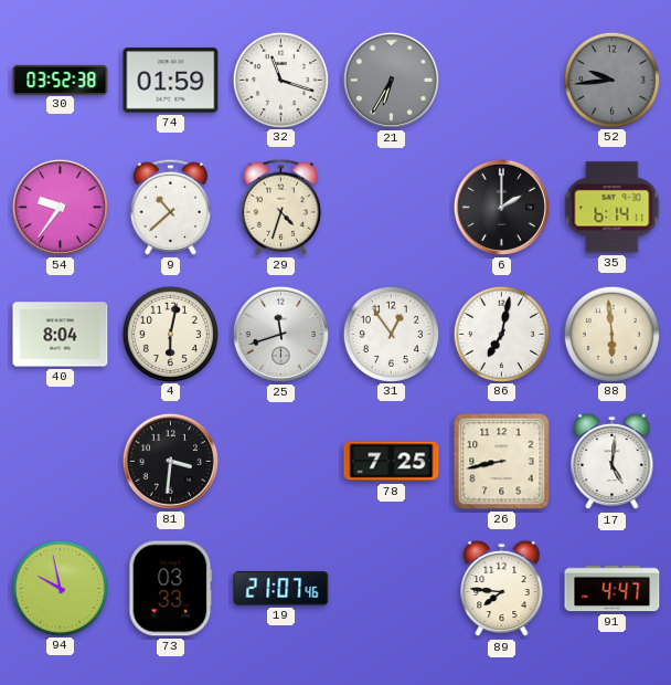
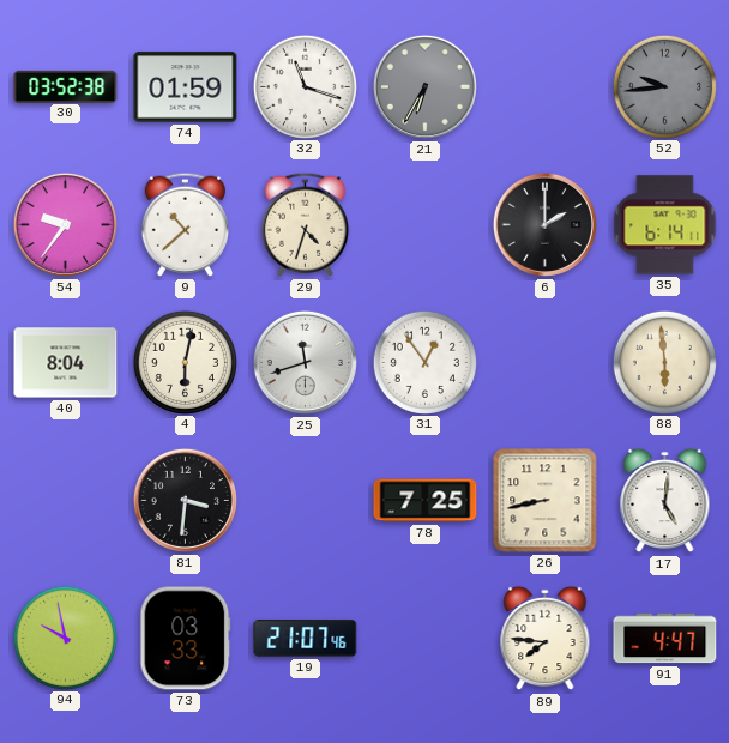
86: 7:02 -> none
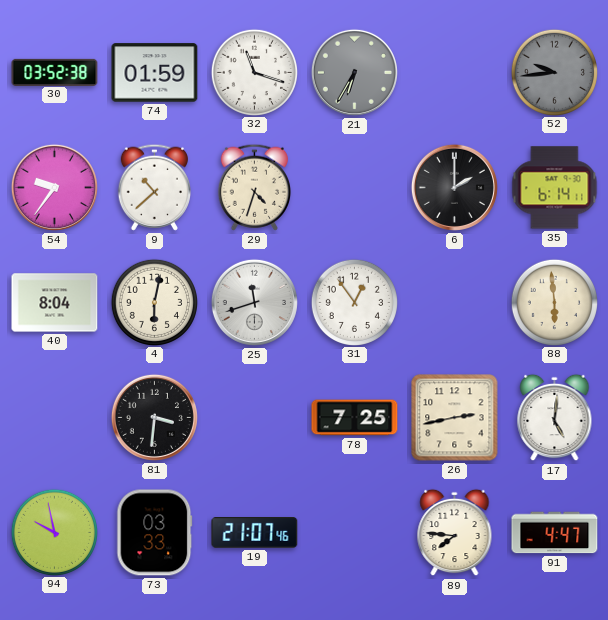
26: 8:43 -> 2:43
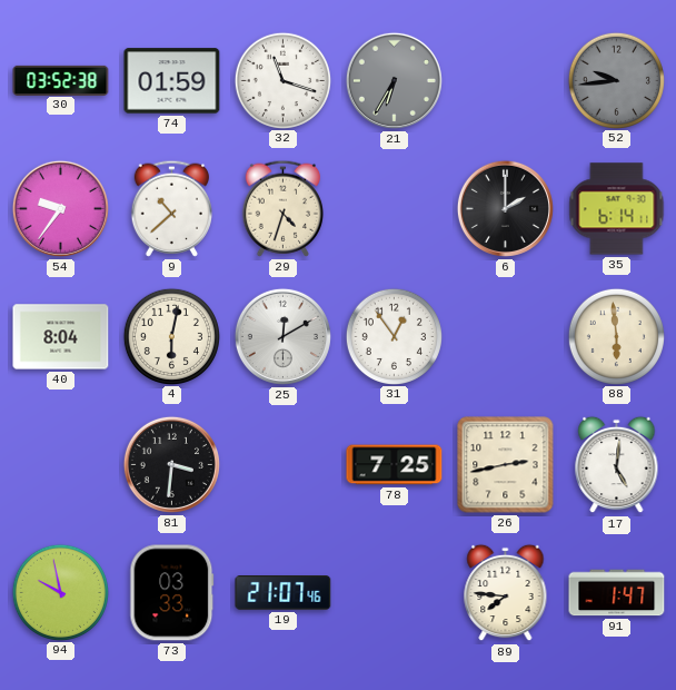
25: 11:42 -> 12:10
91: 4:47 -> 1:47
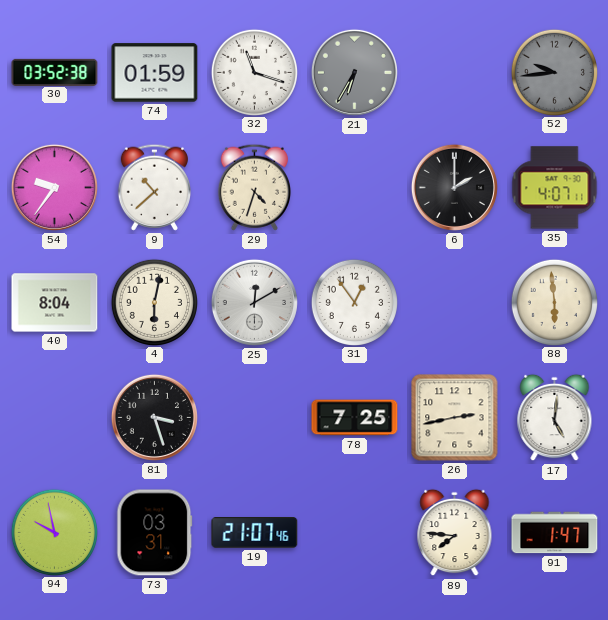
35: 6:14 -> 4:07
81: 3:31 -> 3:27
73: 03:33 -> 03:31
